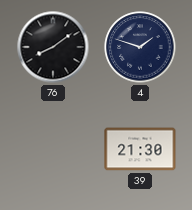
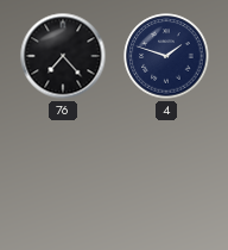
76: 8:09 -> 7:23
39: 21:30 -> none
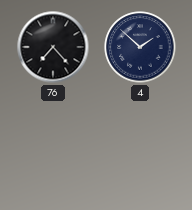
4: 1:48 -> 1:52
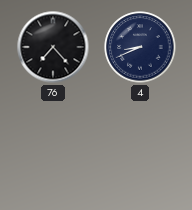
4: 1:52 -> 8:41
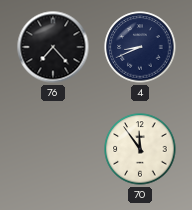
70: none -> 11:54
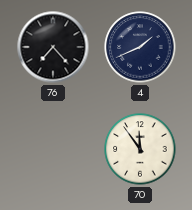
4: 8:41 -> 1:41
